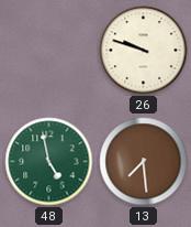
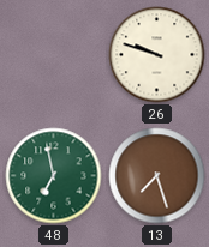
48: 4:58 -> 6:58
13: 7:29 -> 7:27
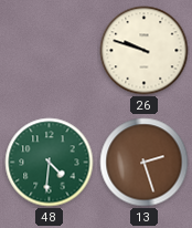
48: 6:58 -> 4:31
13: 7:27 -> 2:27
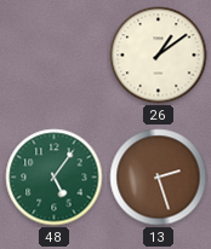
26: 9:48 -> 1:09
48: 4:31 -> 5:06
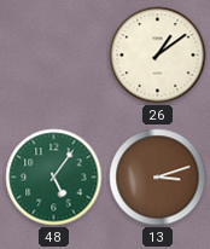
13: 2:27 -> 3:12
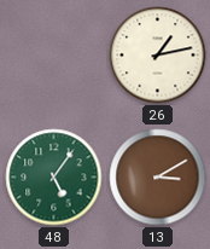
26: 1:09 -> 1:13
13: 3:12 -> 3:10
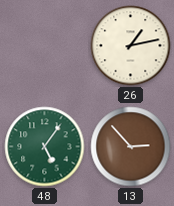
13: 3:10 -> 2:53
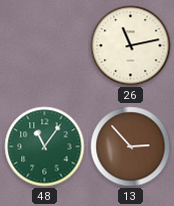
26: 1:13 -> 11:13
48: 5:06 -> 11:06
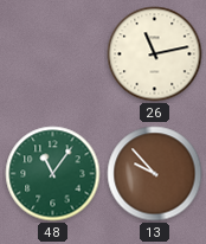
13: 2:53 -> 9:53
